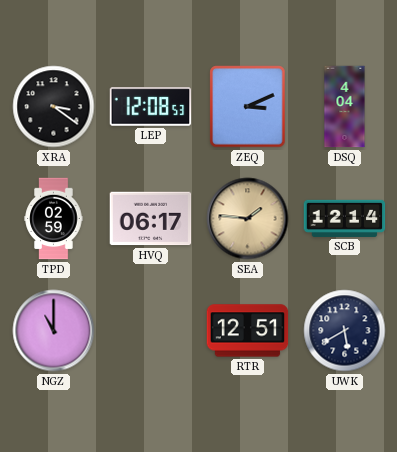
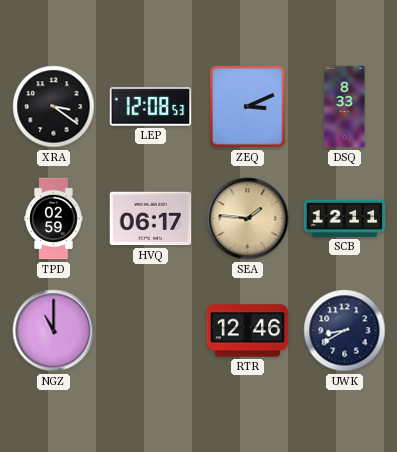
DSQ: 4:04 -> 8:33
SCB: 12:14 -> 12:11
RTR: 12:51 -> 12:46
UWK: 5:40 -> 8:40
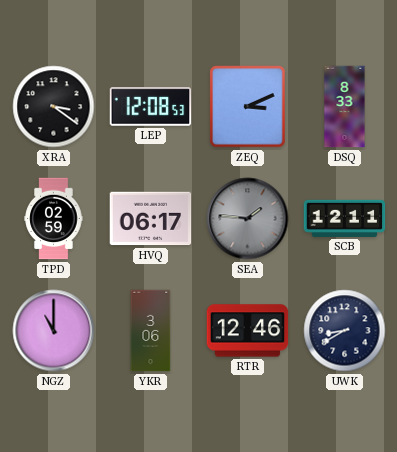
SEA dial: champagne -> grey
YKR: none -> 3:06
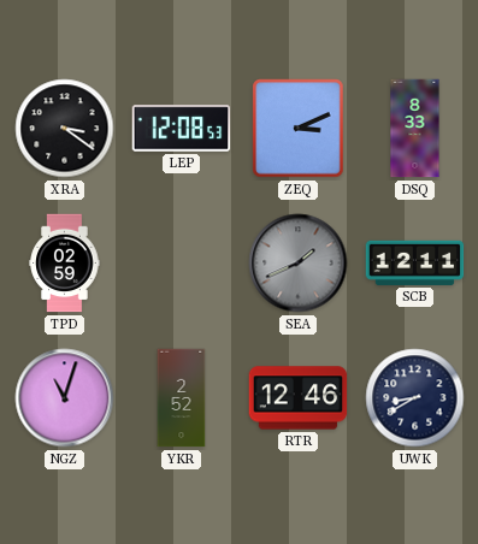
HVQ: 06:17 -> none
SEA: 1:46 -> 1:41
NGZ: 11:00 -> 11:03
YKR: 3:06 -> 2:52
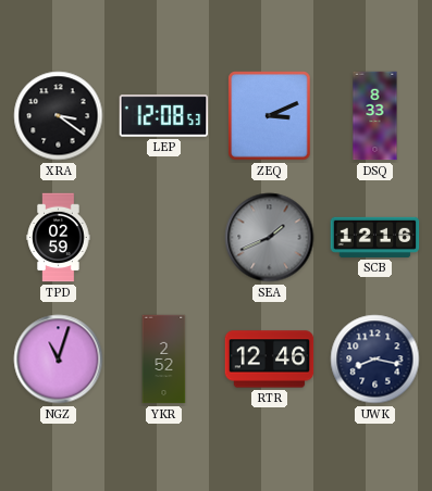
SCB: 12:11 -> 12:16
UWK: 8:40 -> 8:17
